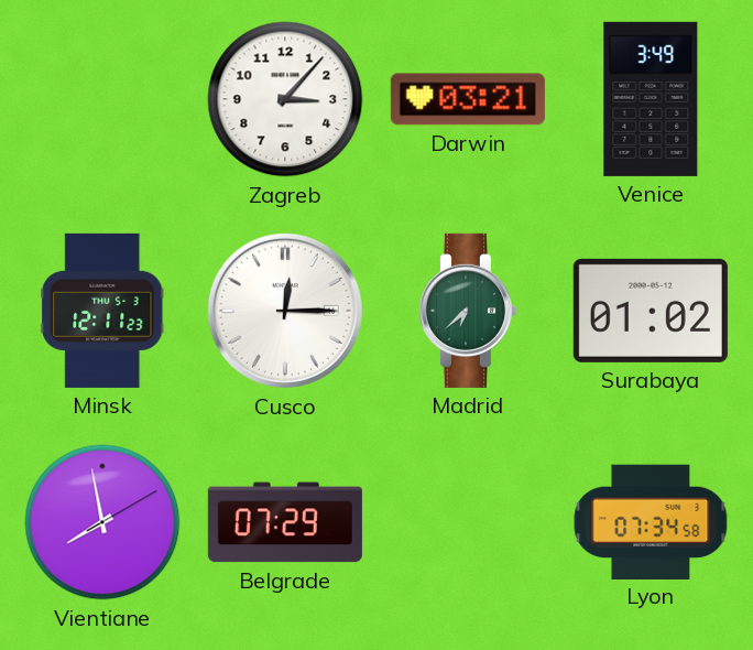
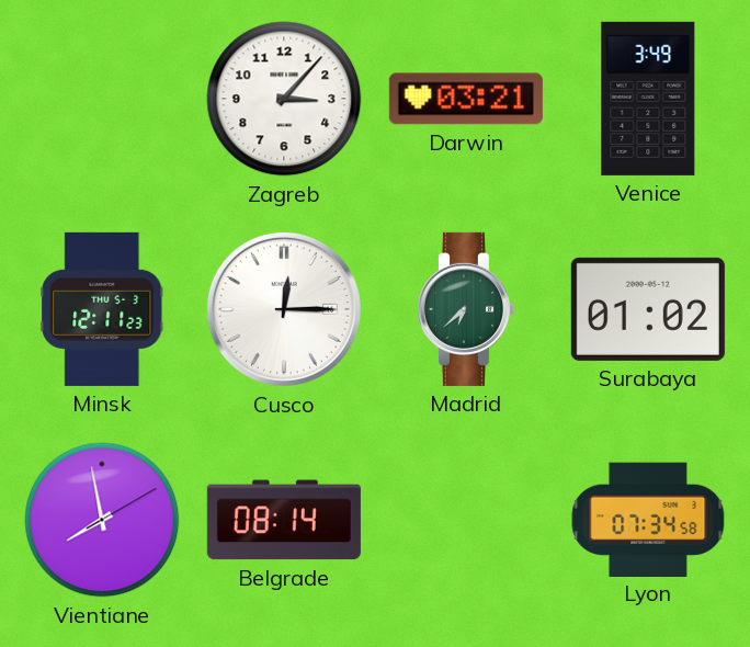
Belgrade: 07:29 -> 08:14
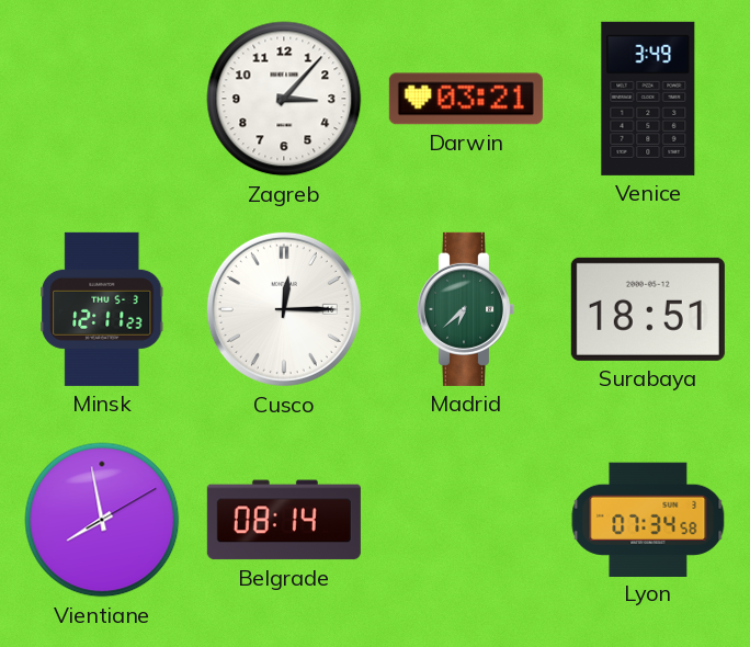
Surabaya: 01:02 -> 18:51
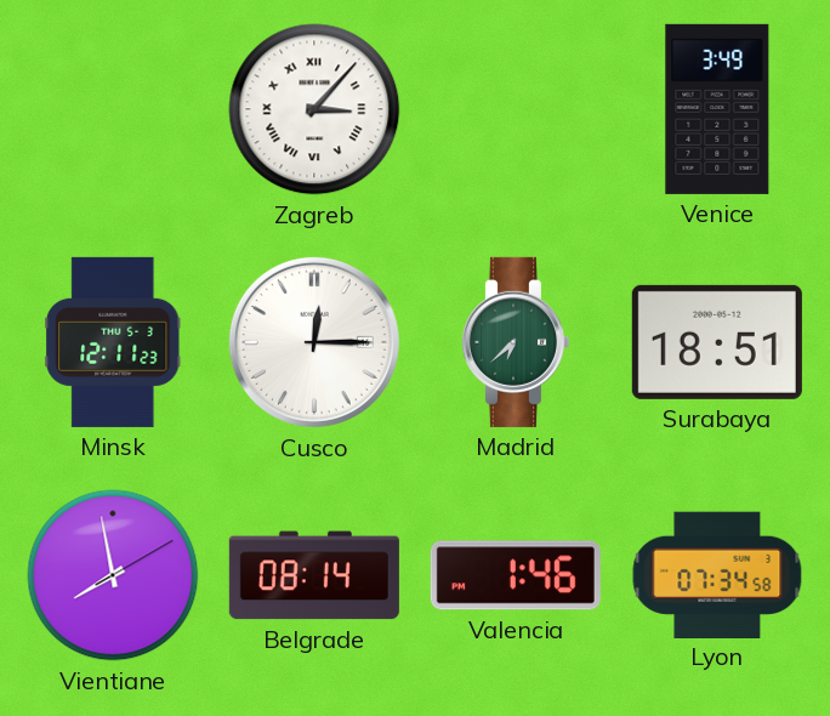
Zagreb numerals: Arabic -> Roman
Darwin: 03:21 -> none
Valencia: none -> 1:46
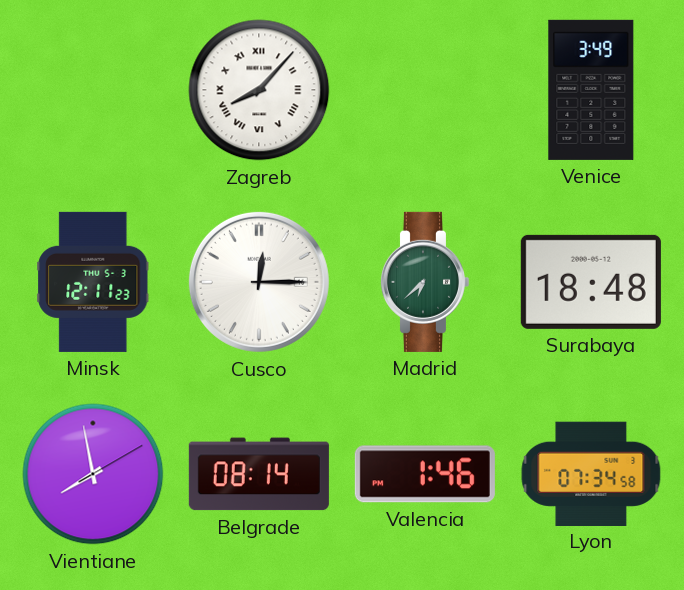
Zagreb: 3:07 -> 8:07
Surabaya: 18:51 -> 18:48
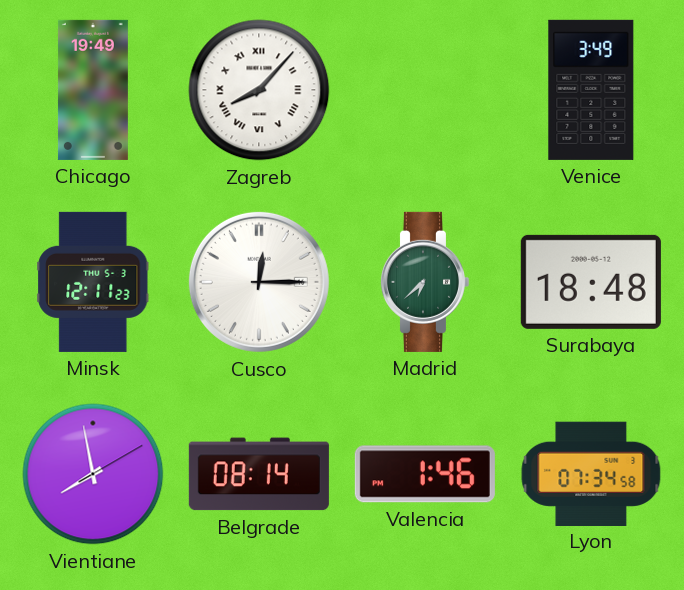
Chicago: none -> 19:49
